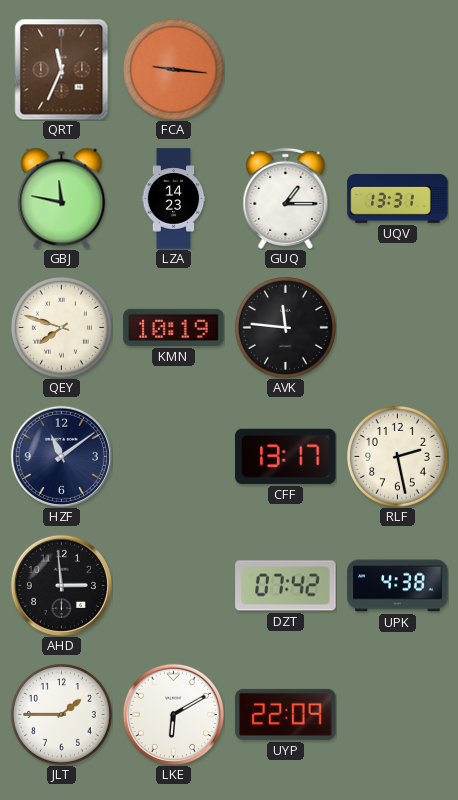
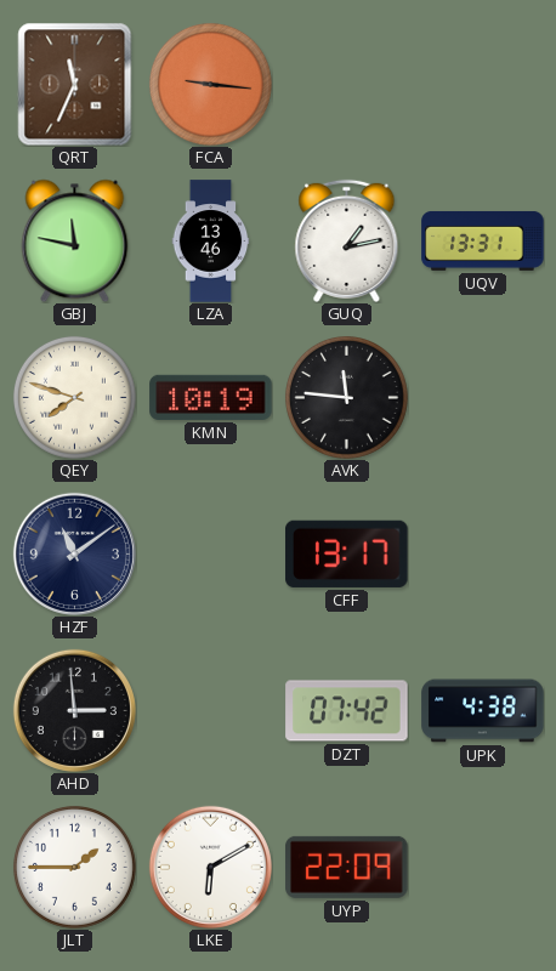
LZA: 14:23 -> 13:46
GUQ: 1:15 -> 1:13
RLF: 2:28 -> none
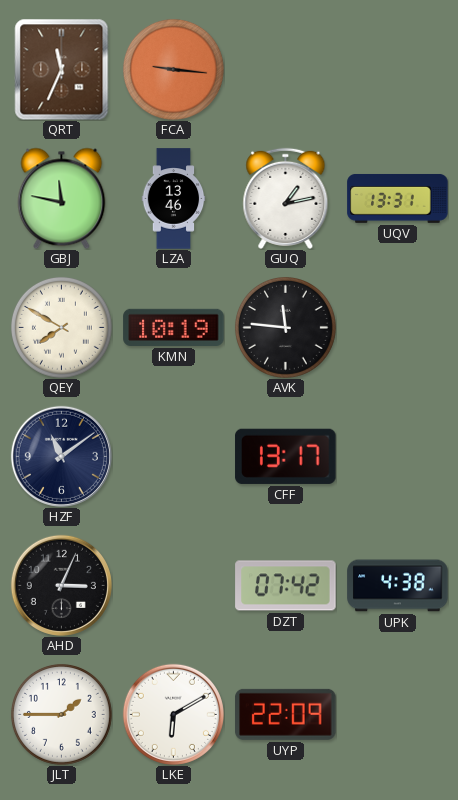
QEY: 7:48 -> 7:50
AHD: 2:59 -> 3:04
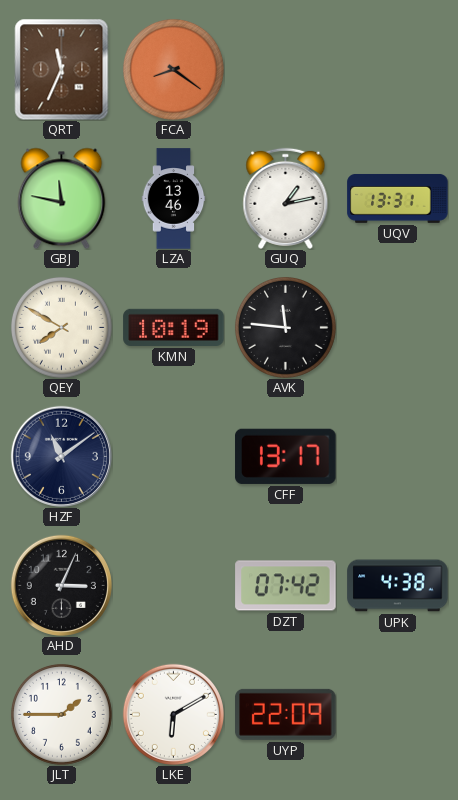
FCA: 9:16 -> 8:21
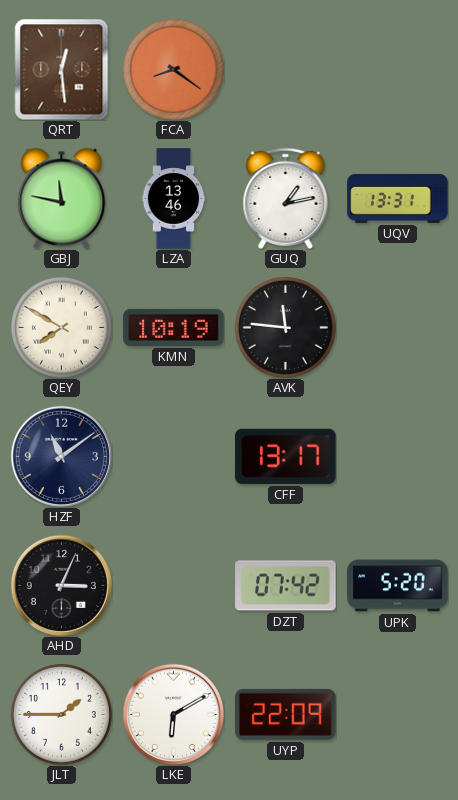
QRT: 11:34 -> 12:29
UPK: 4:38 -> 5:20
